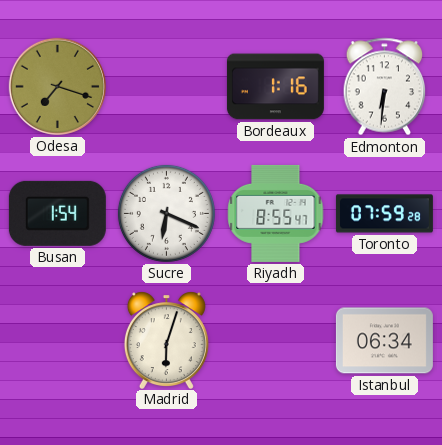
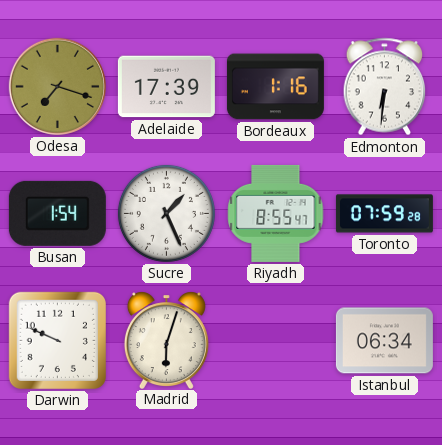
Adelaide: none -> 17:39
Sucre: 6:19 -> 1:26
Darwin: none -> 9:49
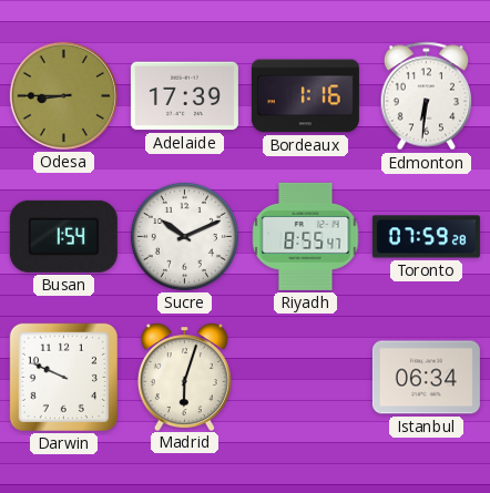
Odesa: 7:18 -> 8:45
Sucre: 1:26 -> 10:11
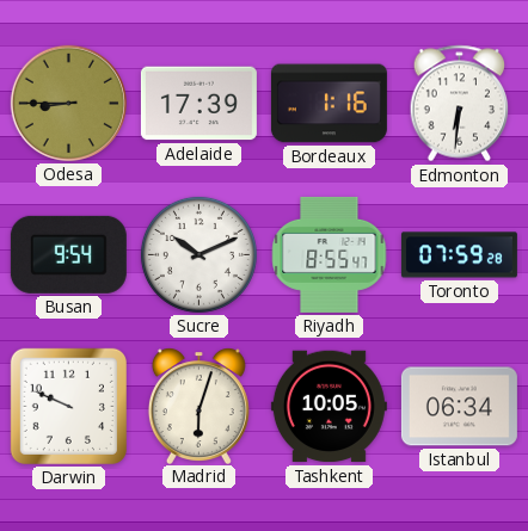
Busan: 1:54 -> 9:54
Tashkent: none -> 10:05
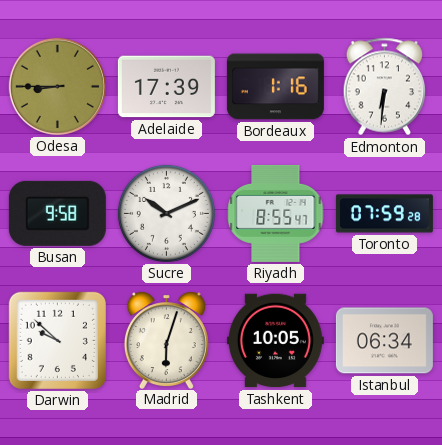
Busan: 9:54 -> 9:58
Darwin: 9:49 -> 9:52
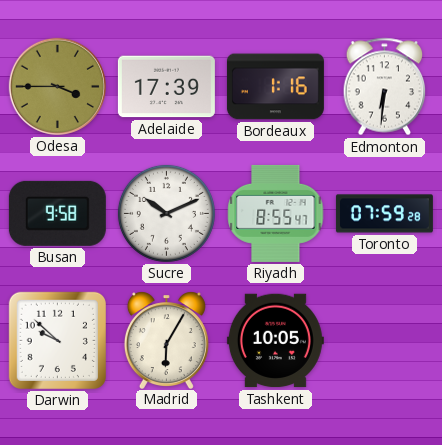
Odesa: 8:45 -> 3:45
Madrid: 6:03 -> 6:05
Istanbul: 06:34 -> none
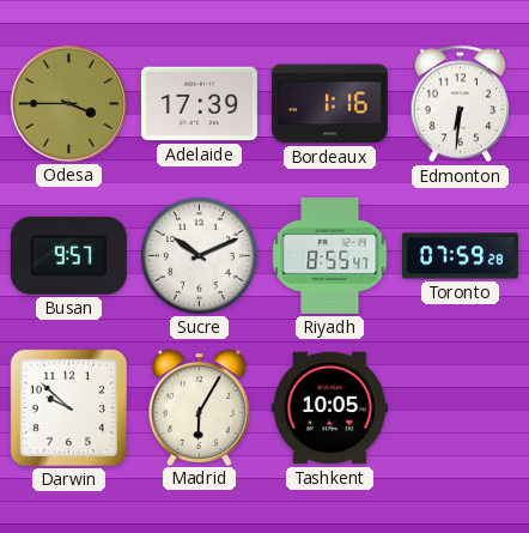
Busan: 9:58 -> 9:57
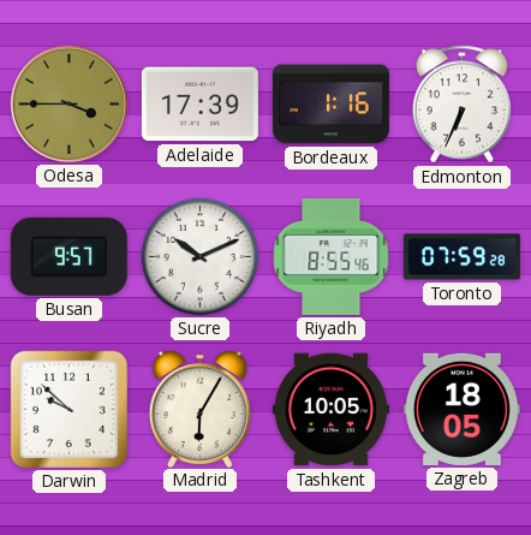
Edmonton: 6:31 -> 6:34
Riyadh: 8:55:47 -> 8:55:46
Zagreb: none -> 18:05
